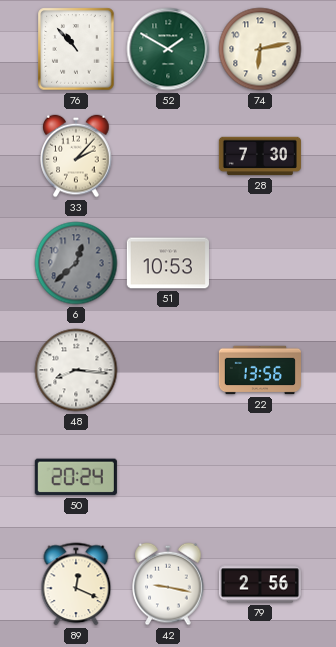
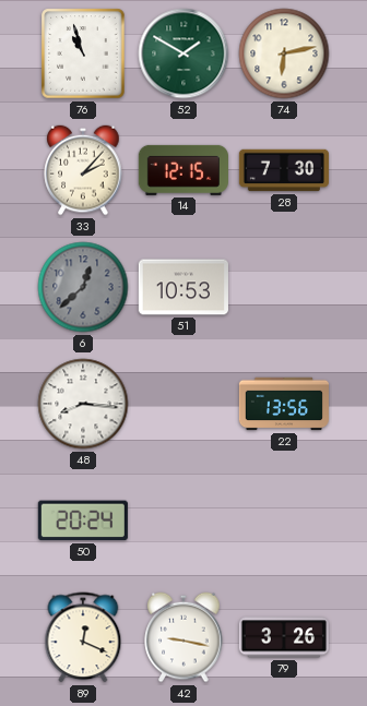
76: 10:53 -> 10:57
14: none -> 12:15
79: 2:56 -> 3:26
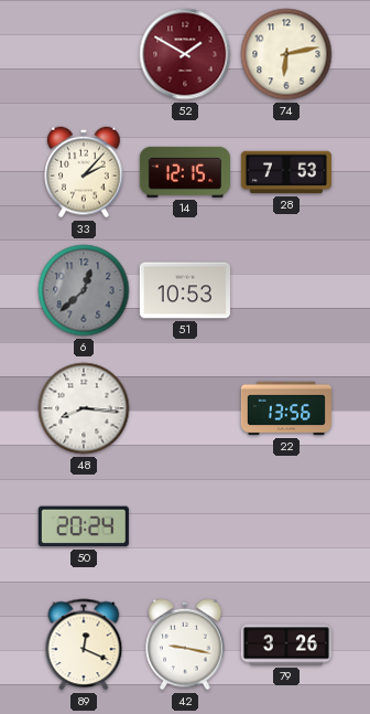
76: 10:57 -> none
52 dial: green -> burgundy
28: 7:30 -> 7:53
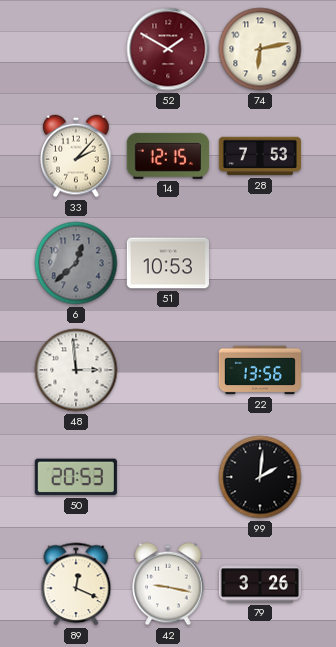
48: 8:16 -> 2:59
50: 20:24 -> 20:53
99: none -> 2:01
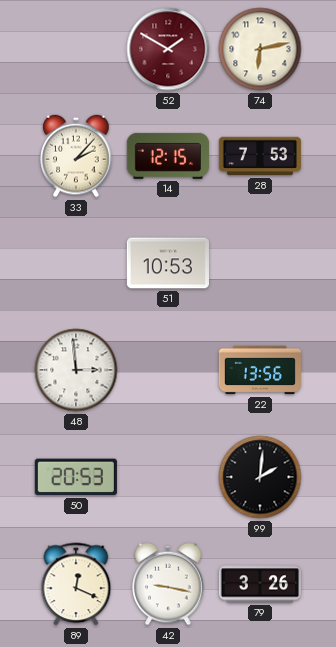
6: 12:38 -> none
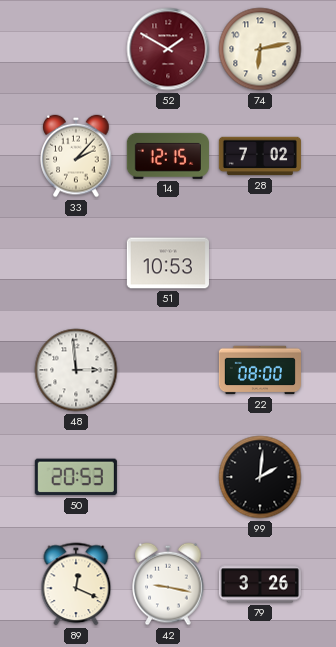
28: 7:53 -> 7:02
22: 13:56 -> 08:00
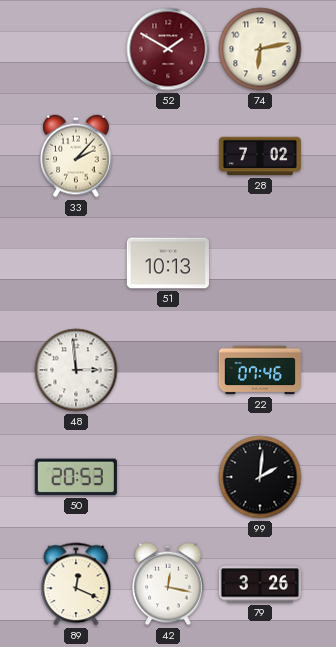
14: 12:15 -> none
51: 10:53 -> 10:13
22: 08:00 -> 07:46
42: 9:17 -> 12:17
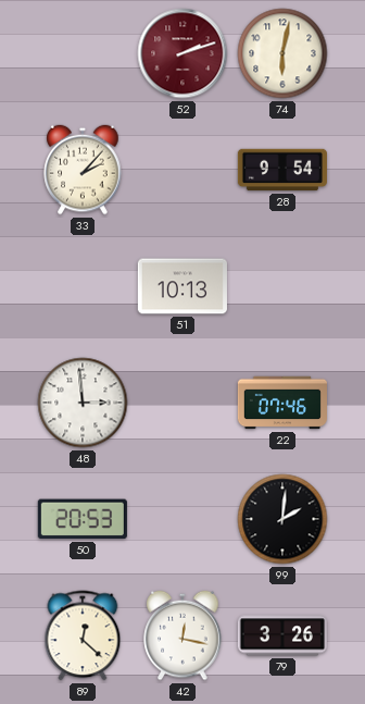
52: 1:50 -> 2:12
74: 6:13 -> 6:02
28: 7:02 -> 9:54
89: 12:19 -> 12:22
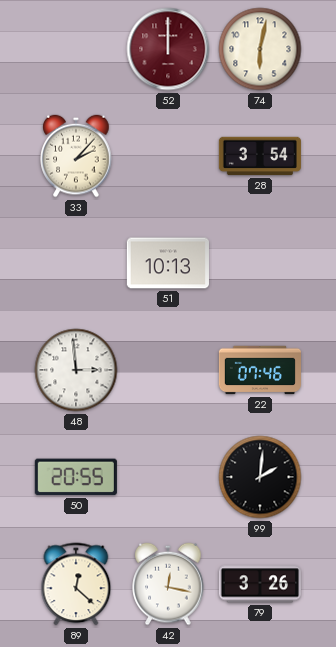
52: 2:12 -> 12:00
28: 9:54 -> 3:54
50: 20:53 -> 20:55
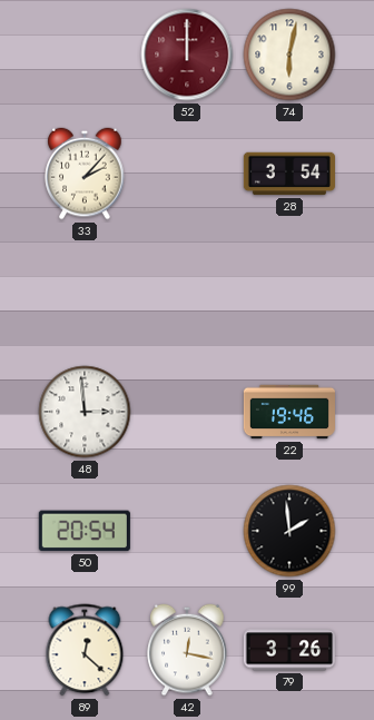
51: 10:13 -> none
22: 07:46 -> 19:46
50: 20:55 -> 20:54
99: 2:01 -> 1:59
